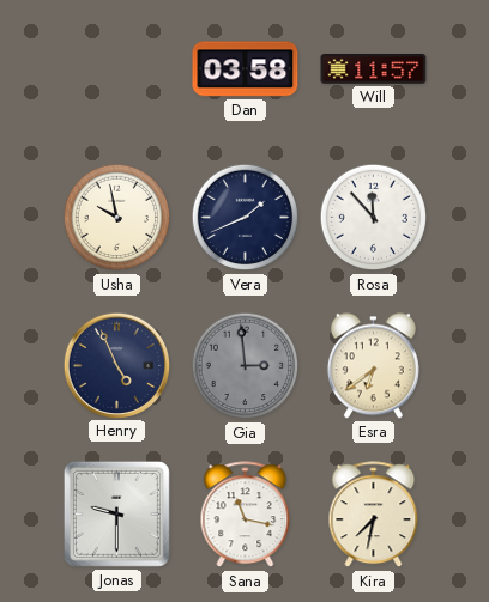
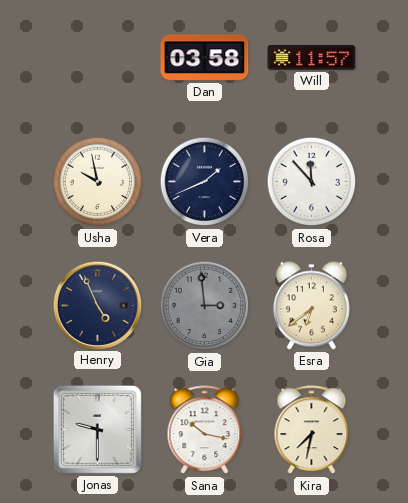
Sana: 11:17 -> 10:17
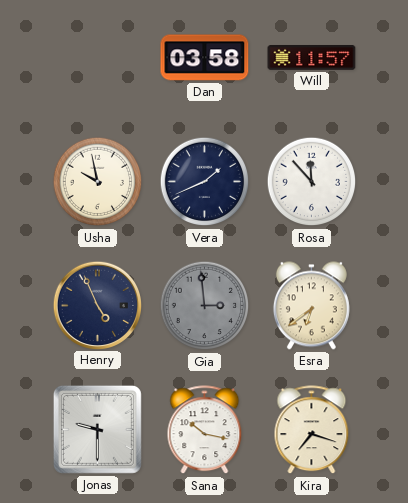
Kira: 7:32 -> 7:18
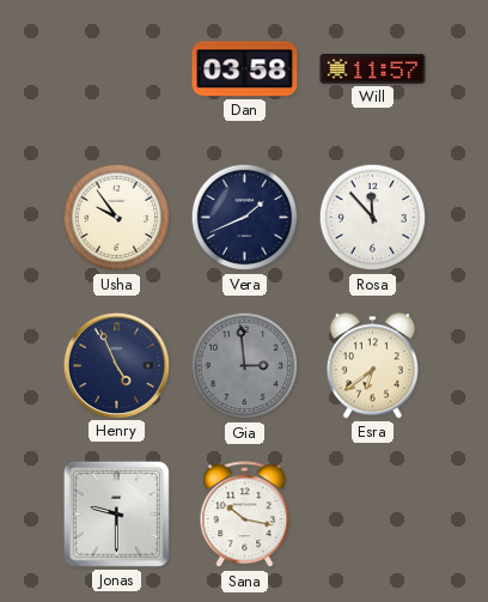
Usha: 9:58 -> 9:54
Kira: 7:18 -> none
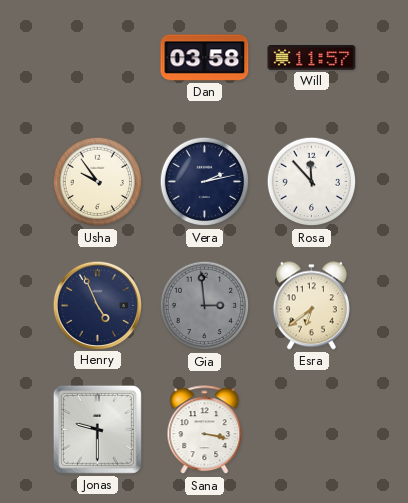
Vera: 1:41 -> 2:13
Sana: 10:17 -> 3:17
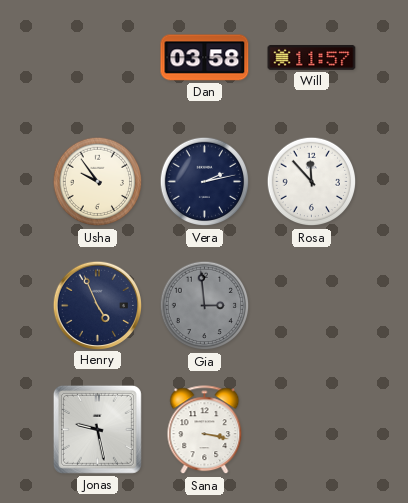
Esra: 6:39 -> none
Jonas: 9:30 -> 9:28
